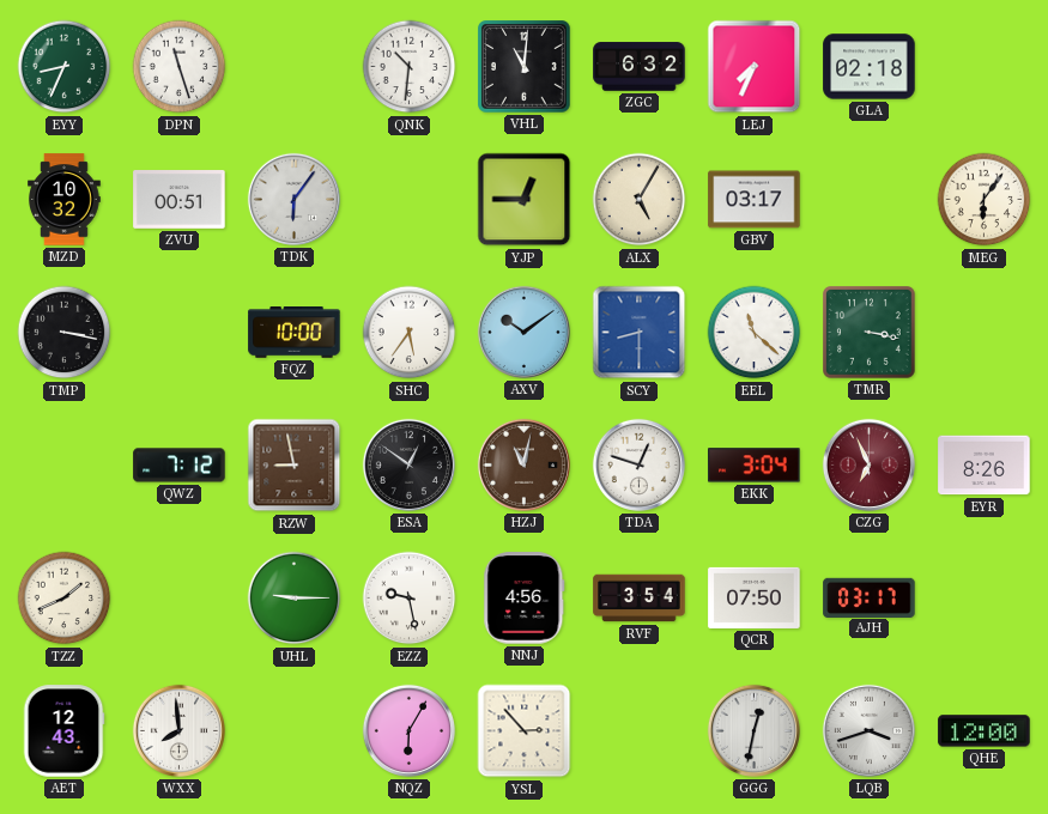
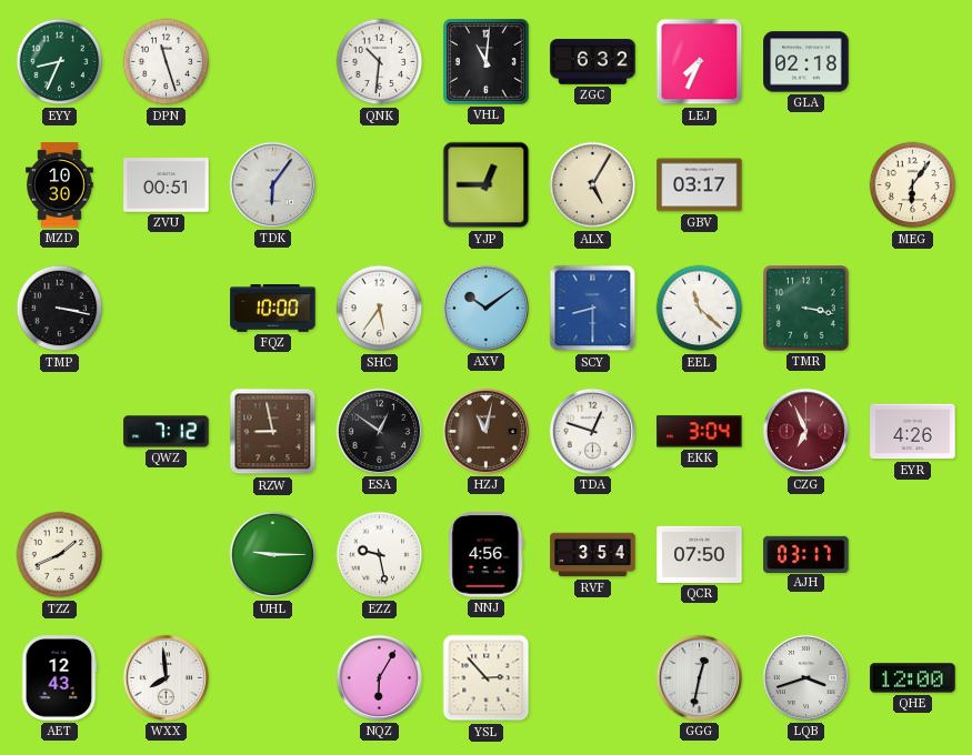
MZD: 10:32 -> 10:30
EYR: 8:26 -> 4:26
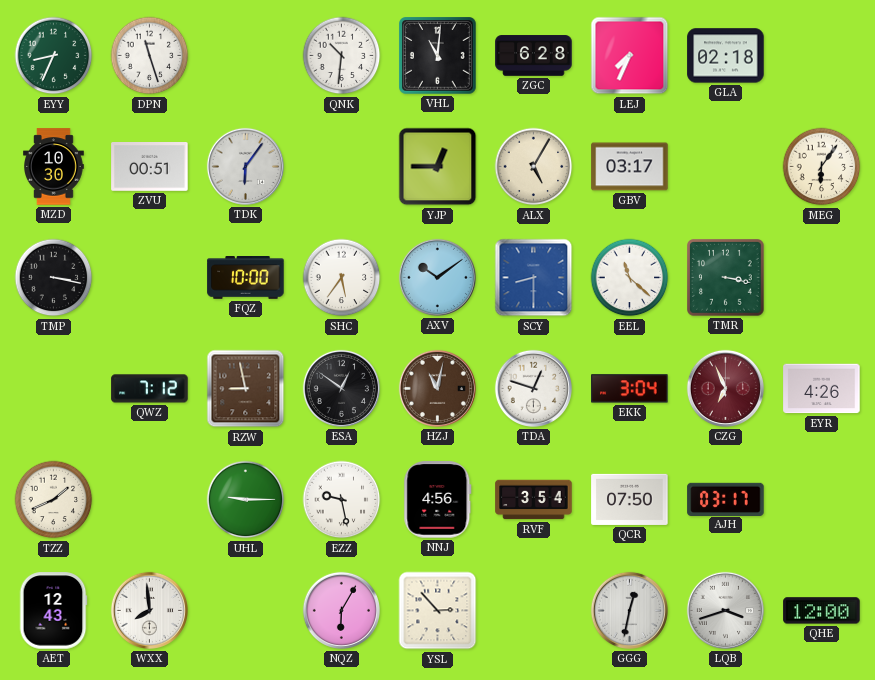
ZGC: 6:32 -> 6:28
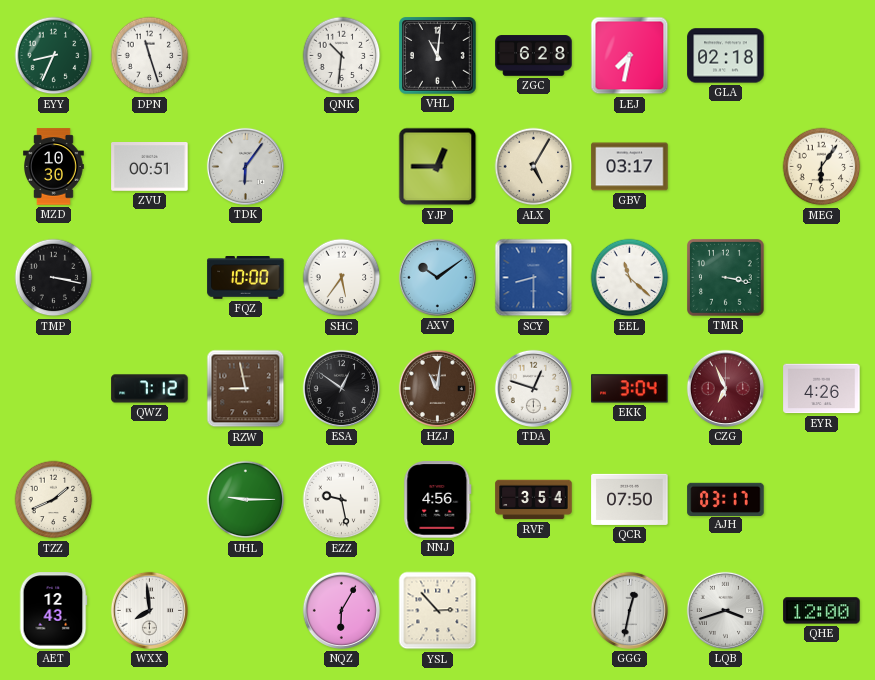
LEJ: 7:34 -> 7:32
HZJ: 11:02 -> 11:01
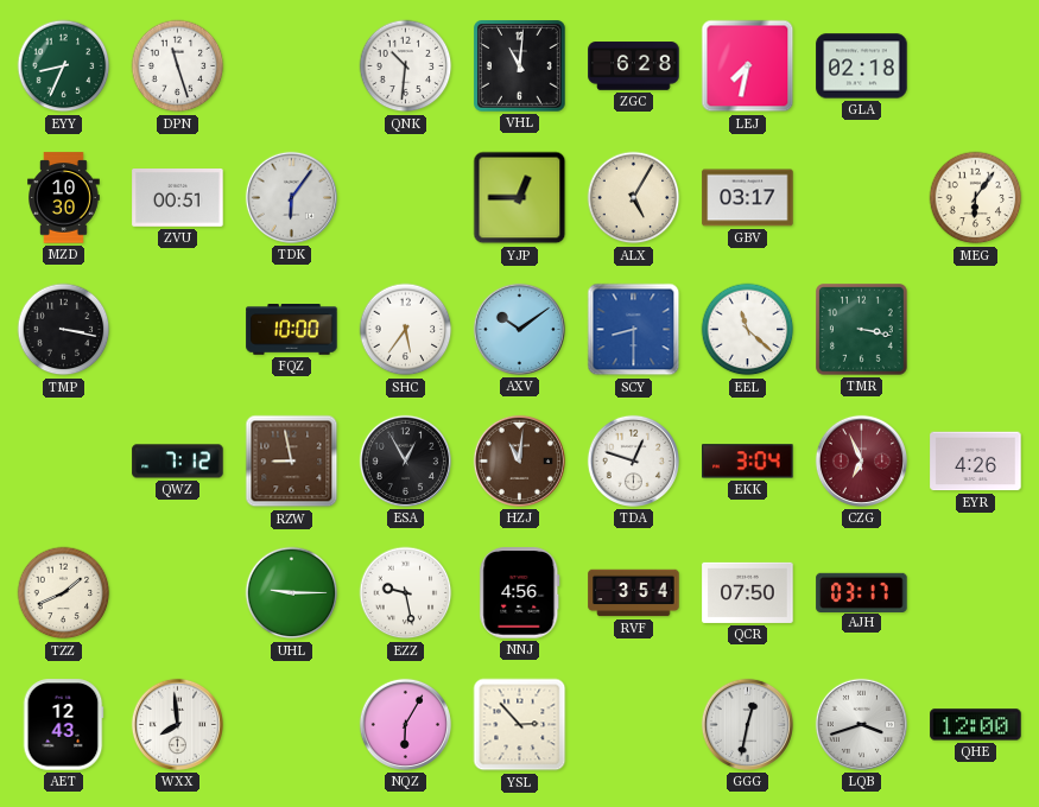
ESA: 12:51 -> 12:55
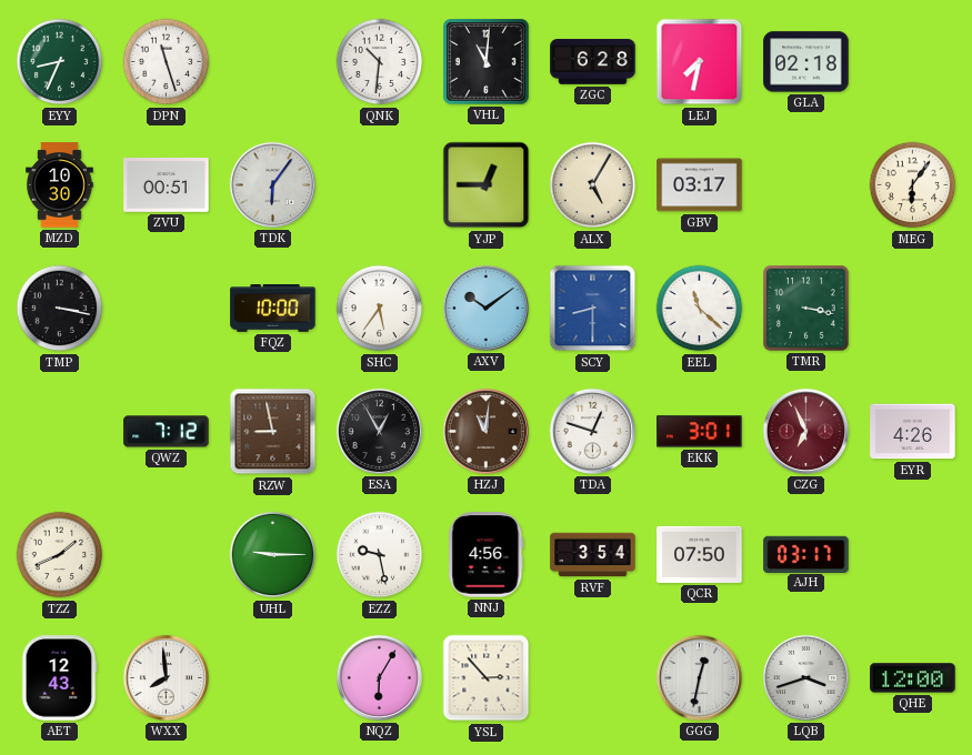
EKK: 3:04 -> 3:01
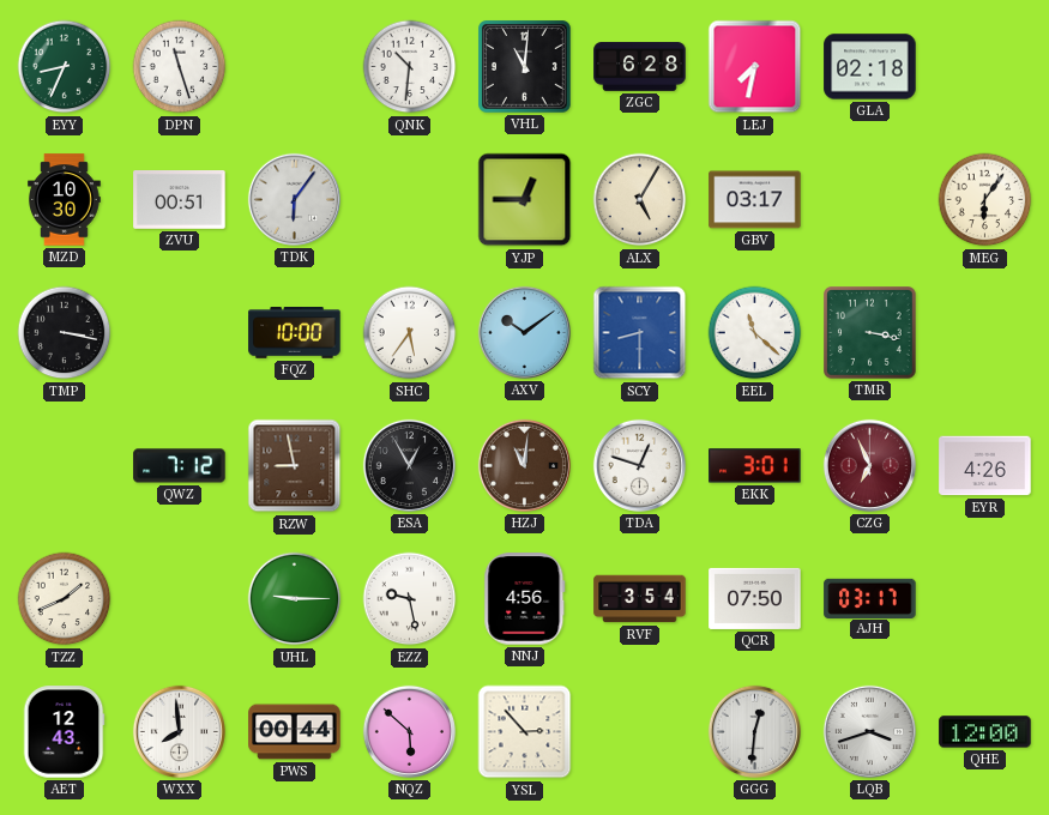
PWS: none -> 00:44
NQZ: 6:05 -> 5:52
GGG: 12:32 -> 12:31
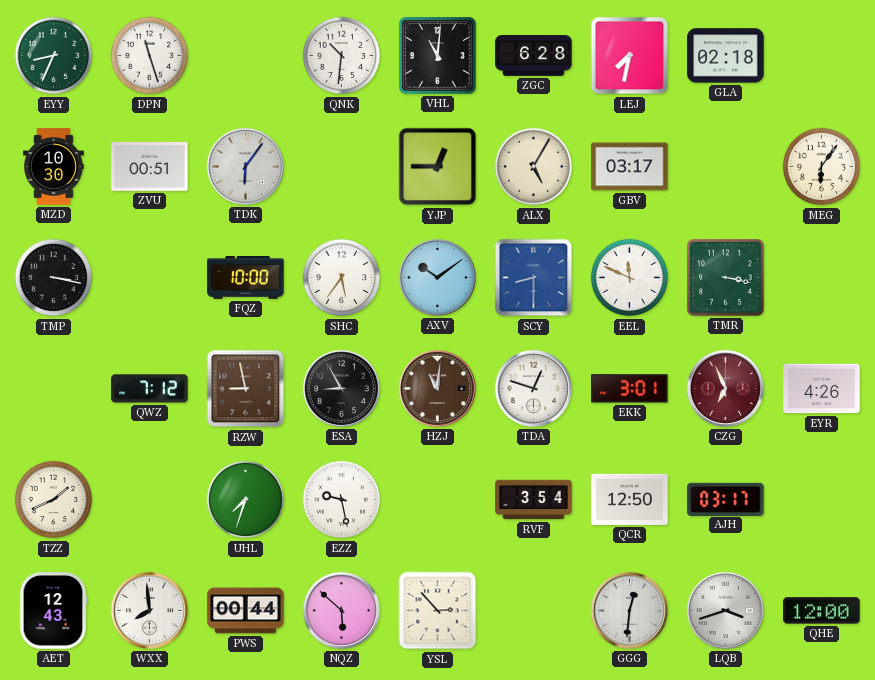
EEL: 11:22 -> 11:49
ESA: 12:55 -> 8:55
UHL: 9:15 -> 7:33
NNJ: 4:56 -> none
QCR: 07:50 -> 12:50
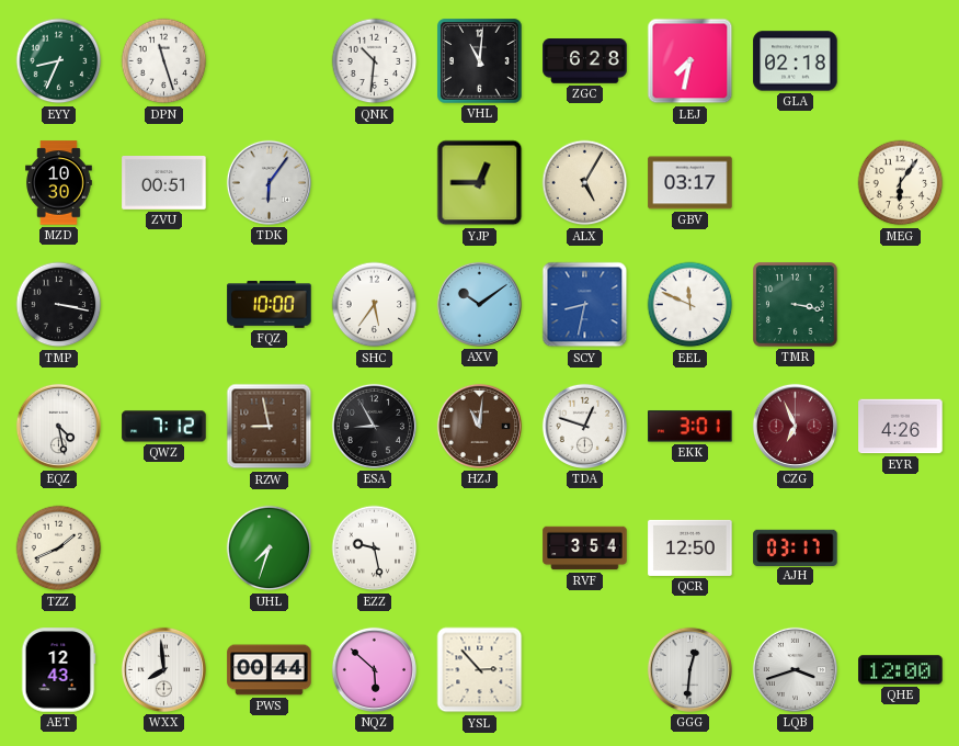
SCY: 8:30 -> 8:32
EQZ: none -> 4:28
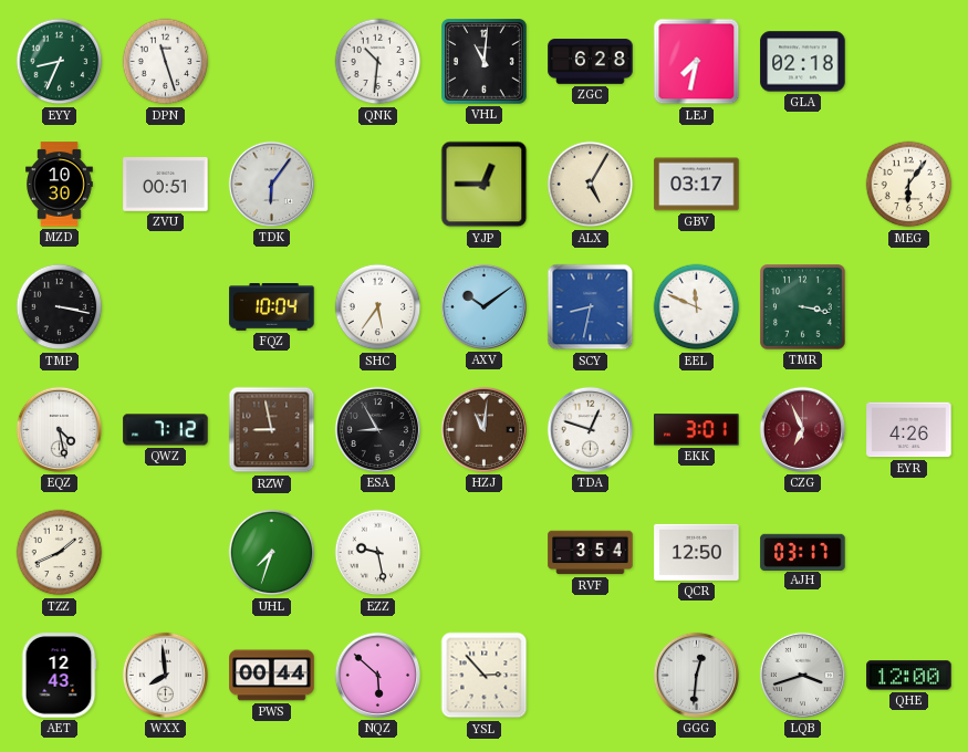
FQZ: 10:00 -> 10:04
